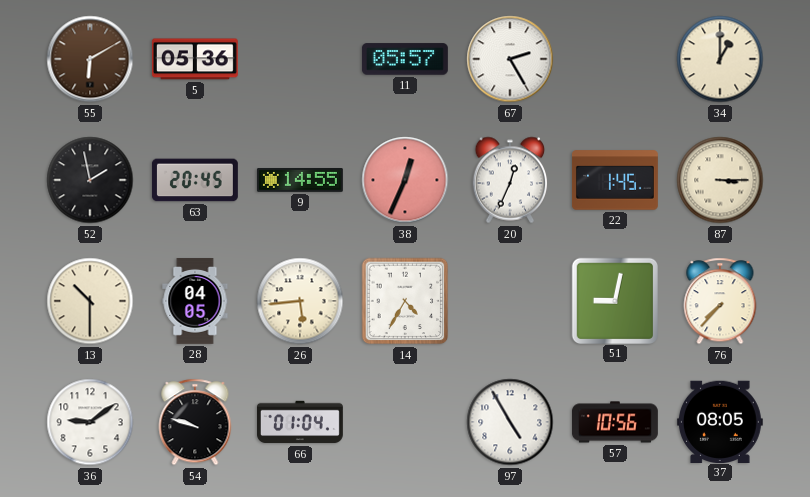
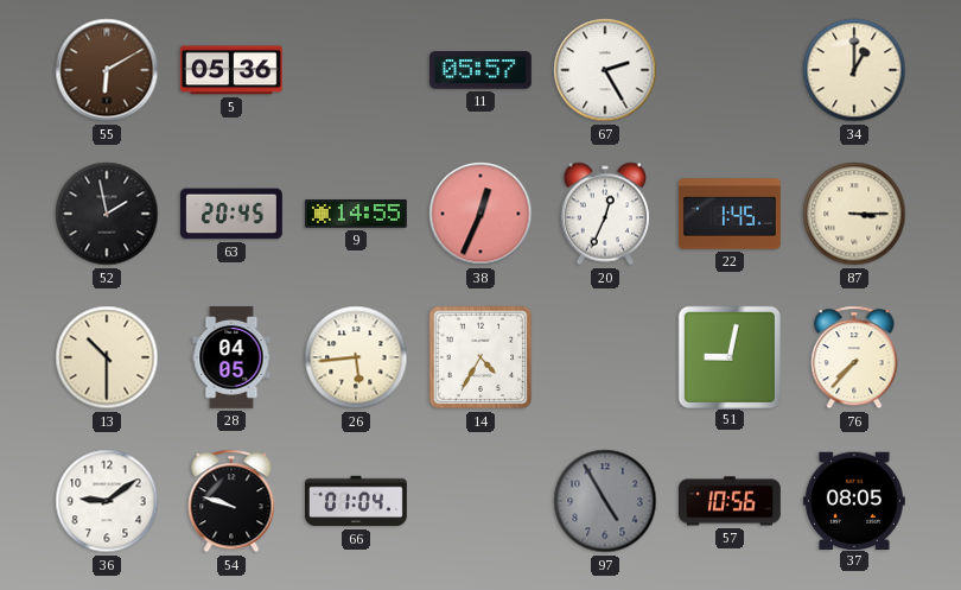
97 dial: white -> grey
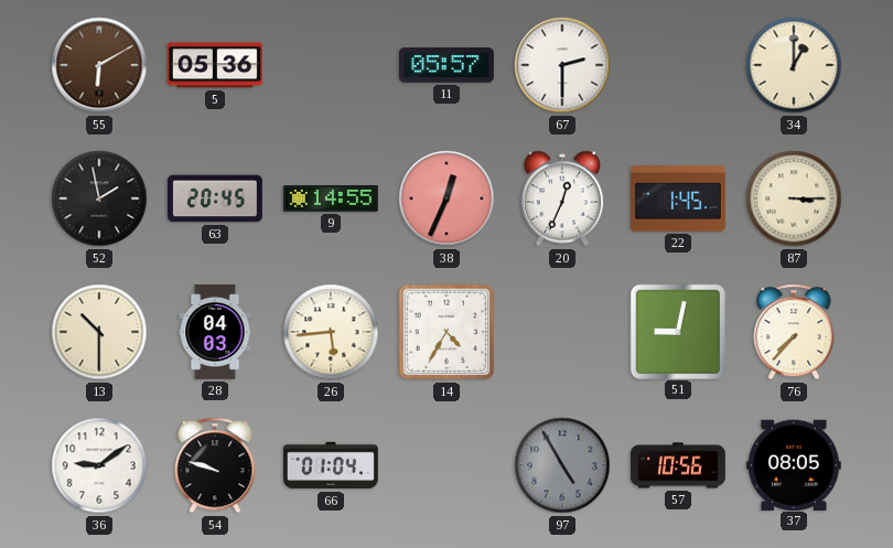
67: 2:25 -> 2:30
28: 04:05 -> 04:03
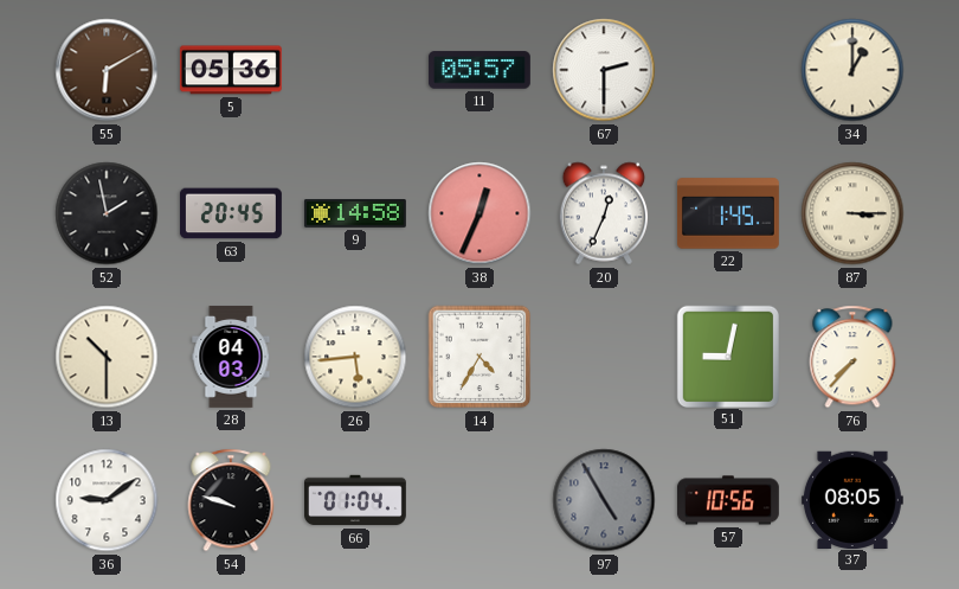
9: 14:55 -> 14:58
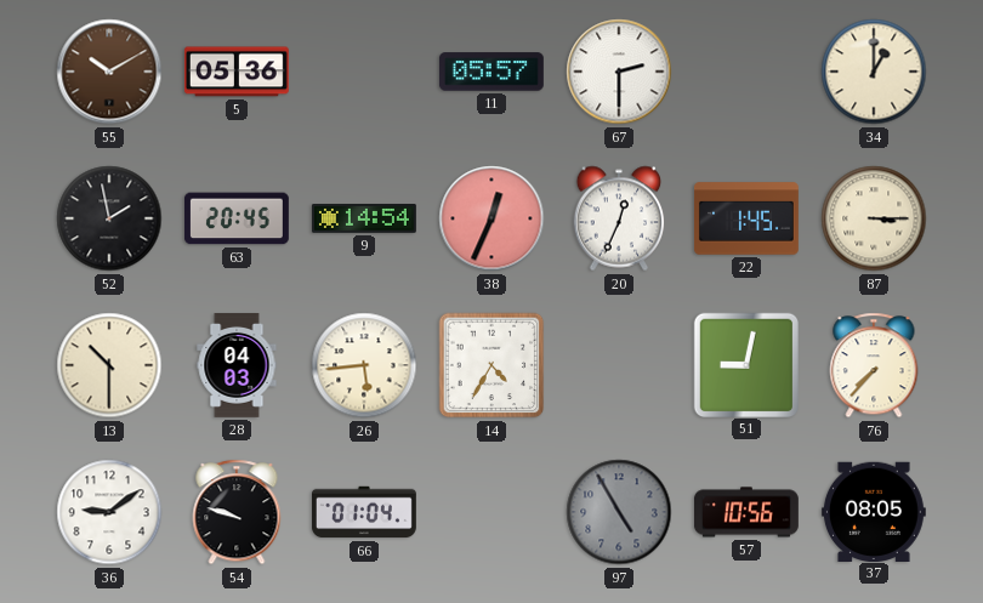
55: 6:10 -> 10:10
9: 14:58 -> 14:54
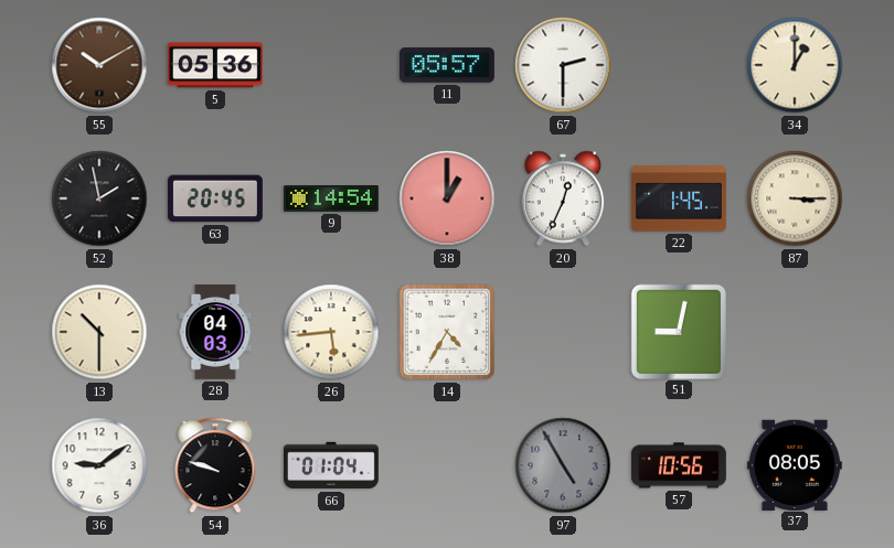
38: 12:34 -> 1:00
76: 7:37 -> none
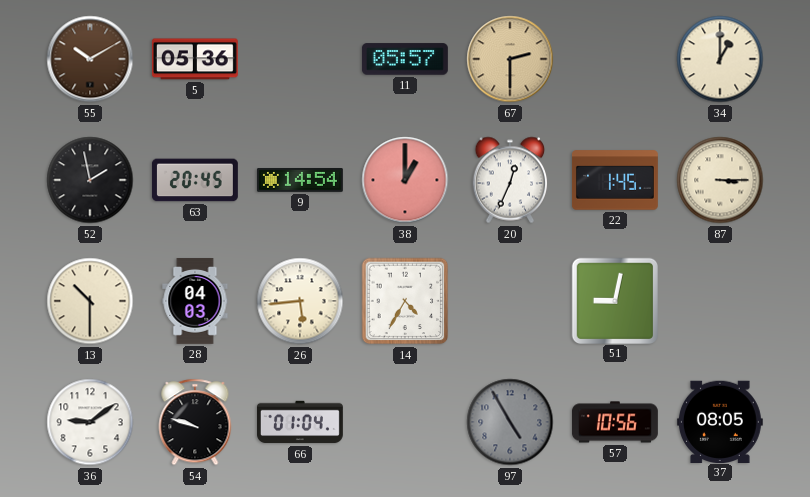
67 dial: white -> champagne
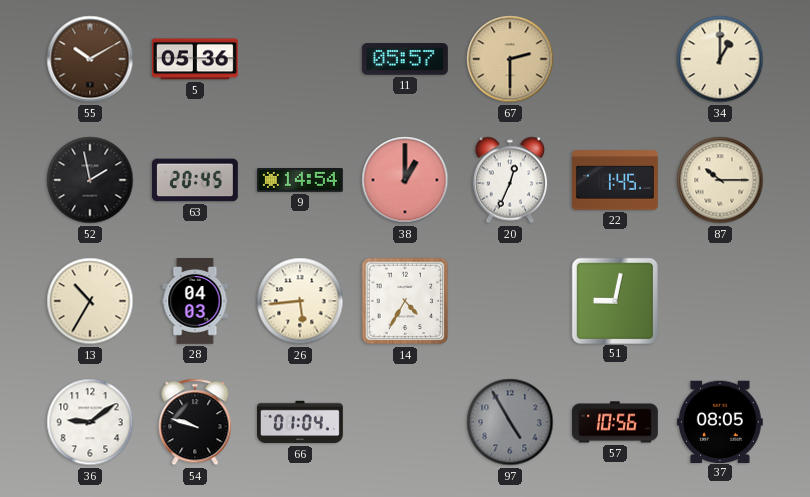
87: 3:15 -> 10:15
13: 10:30 -> 10:35
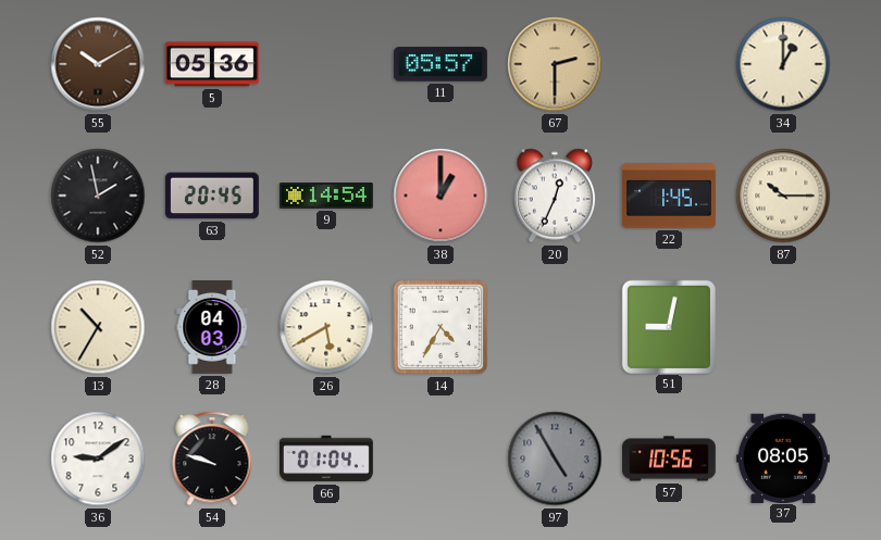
26: 5:44 -> 5:40
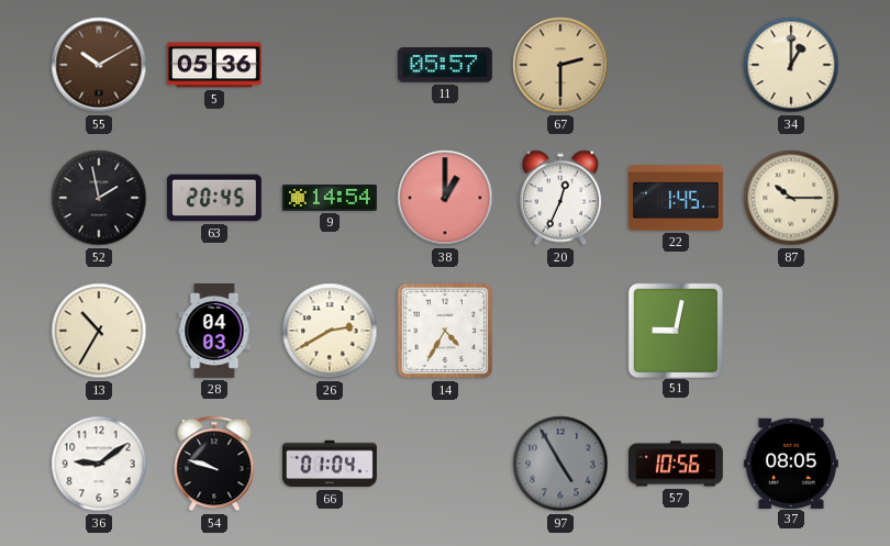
26: 5:40 -> 2:40
